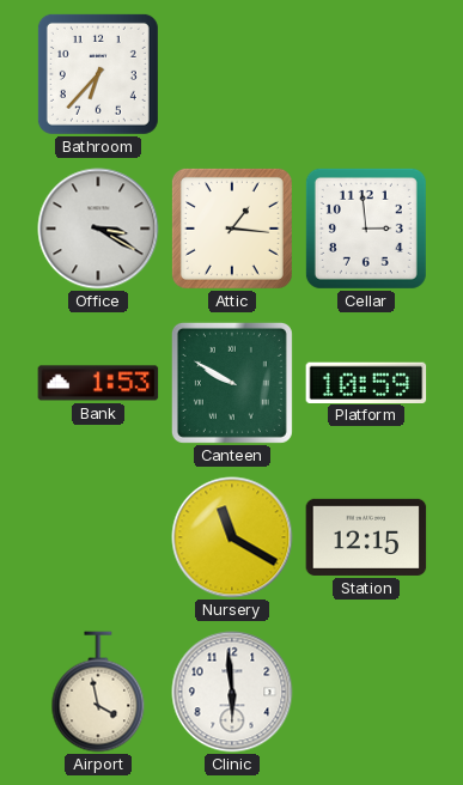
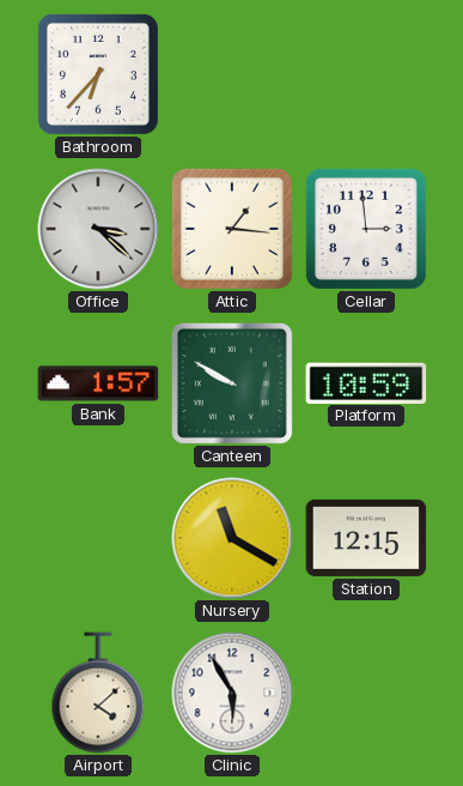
Office: 3:20 -> 3:22
Bank: 1:53 -> 1:57
Airport: 3:58 -> 4:08
Clinic: 5:59 -> 5:55
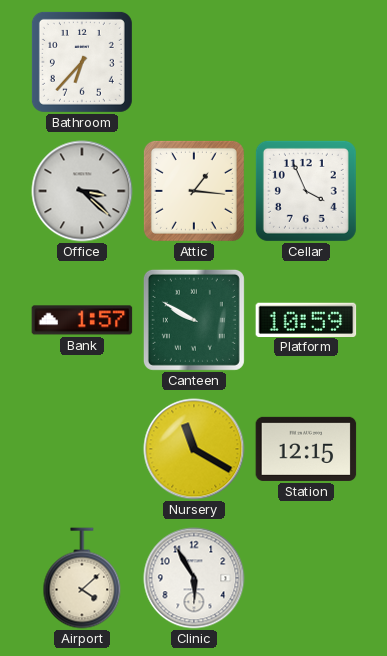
Cellar: 2:59 -> 3:56
